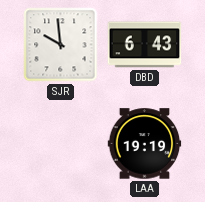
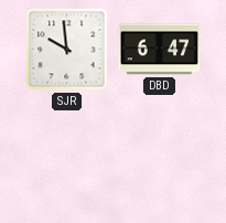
DBD: 6:43 -> 6:47
LAA: 19:19 -> none
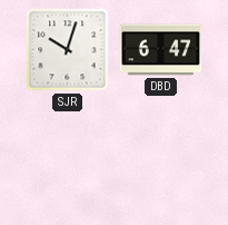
SJR: 9:59 -> 10:03
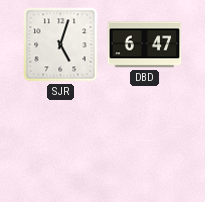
SJR: 10:03 -> 5:03
